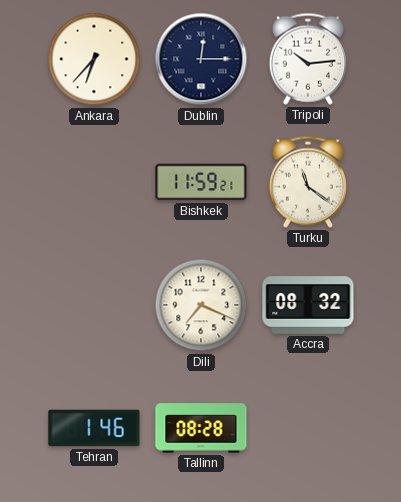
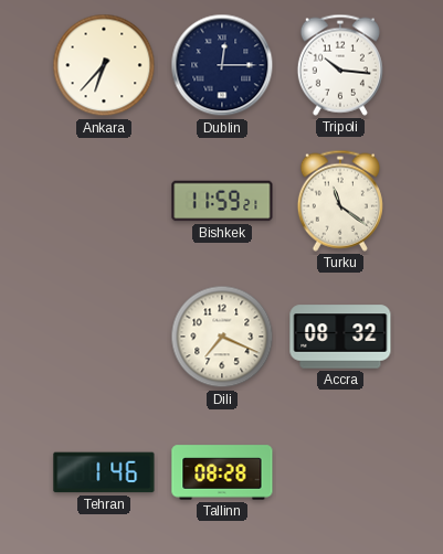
Tripoli: 10:14 -> 10:16
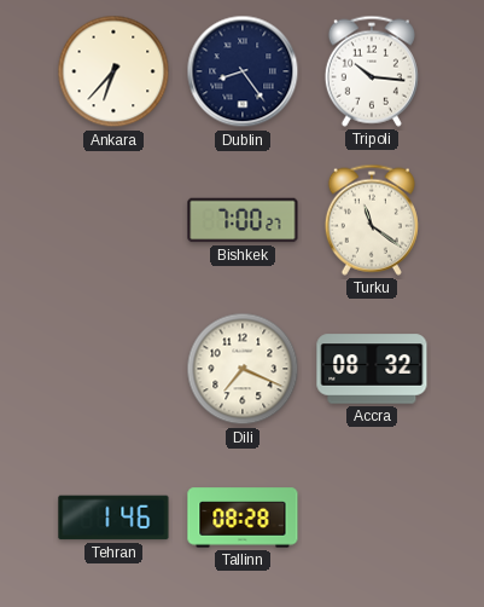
Dublin: 12:15 -> 8:24
Bishkek: 11:59 -> 7:00
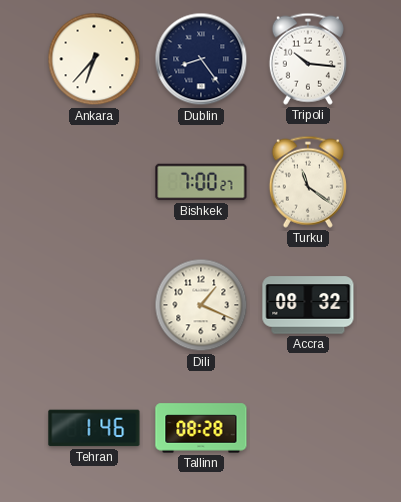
Dili: 7:19 -> 1:19
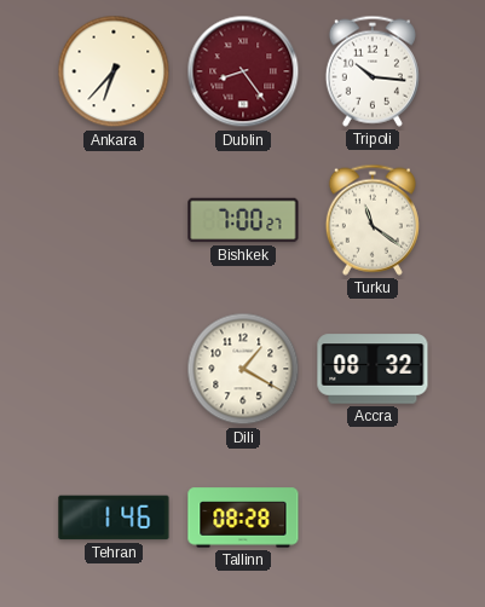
Dublin dial: navy -> burgundy
Dili: 1:19 -> 1:20
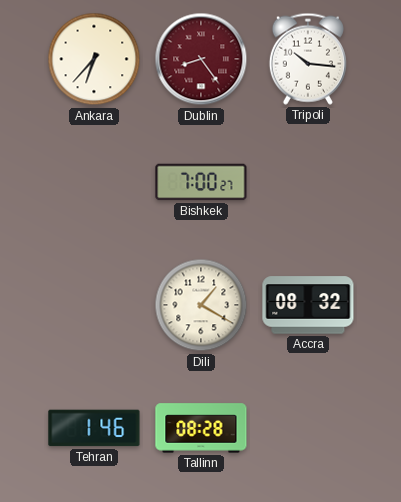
Turku: 11:21 -> none
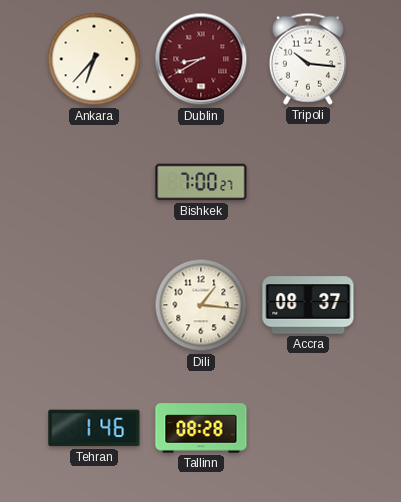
Dublin: 8:24 -> 8:40
Dili: 1:20 -> 1:16
Accra: 08:32 -> 08:37
